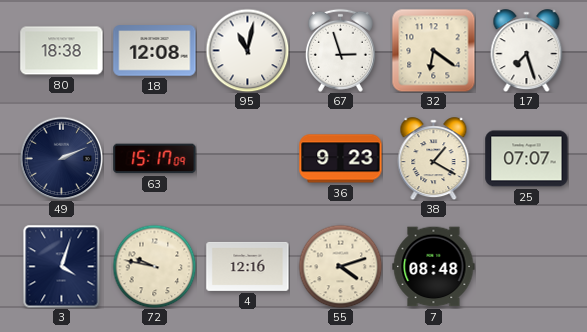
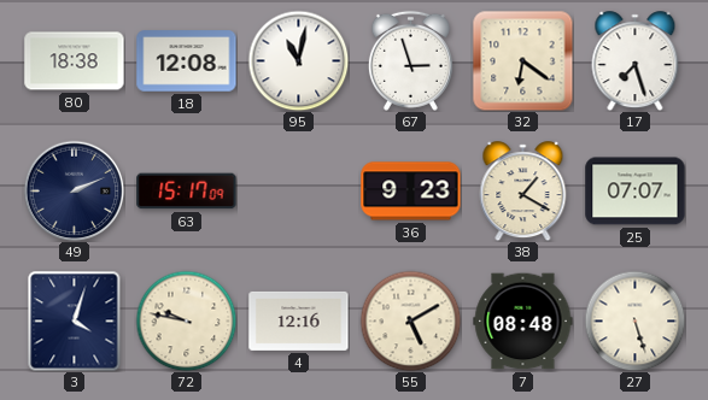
55: 4:12 -> 5:10
27: none -> 5:27
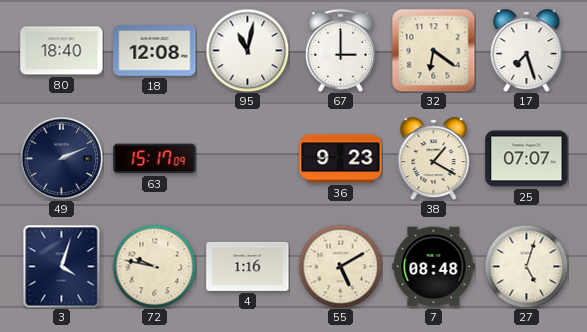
80: 18:38 -> 18:40
67: 2:57 -> 3:00
4: 12:16 -> 1:16
27: 5:27 -> 5:03
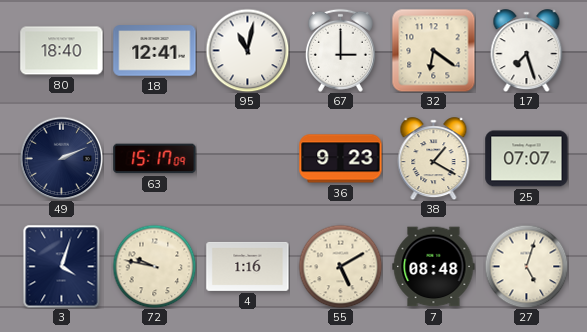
18: 12:08 -> 12:41
